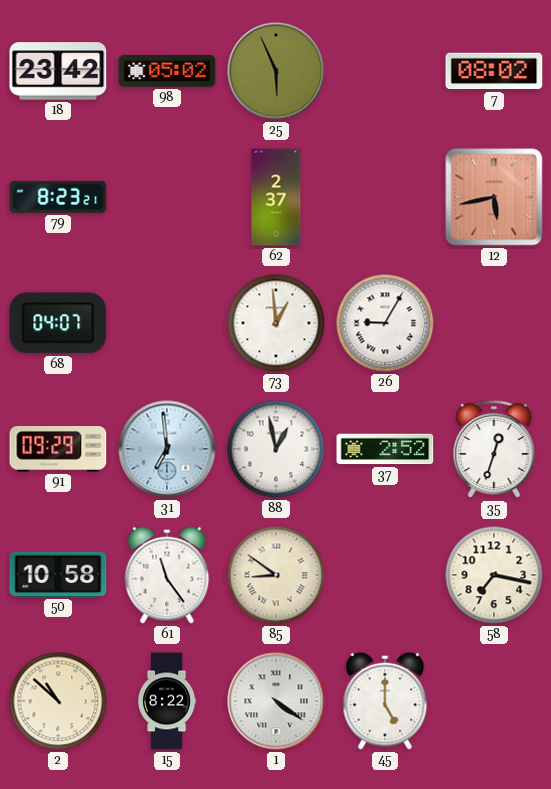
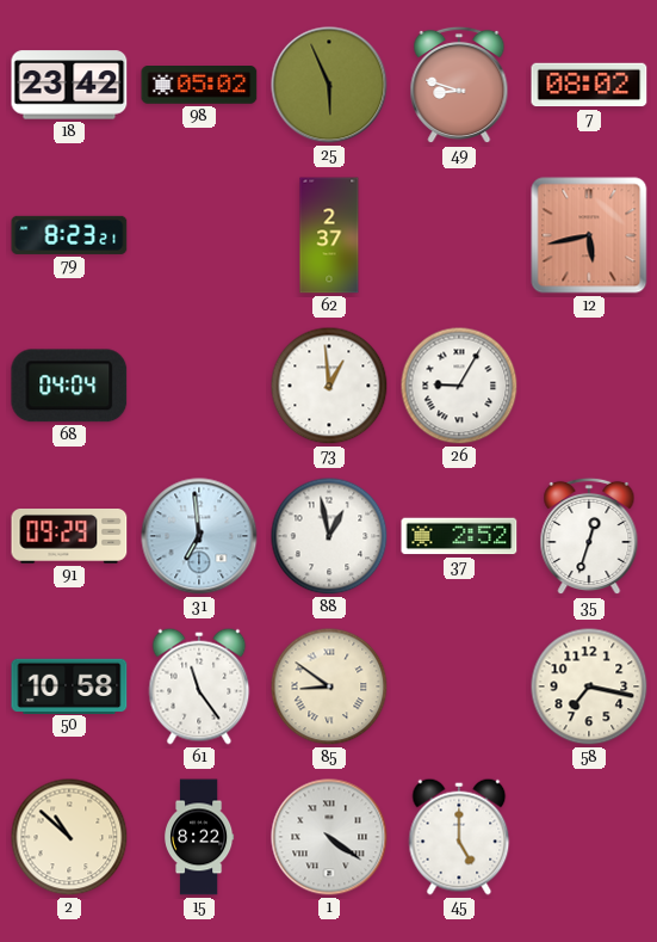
49: none -> 8:48
68: 04:07 -> 04:04
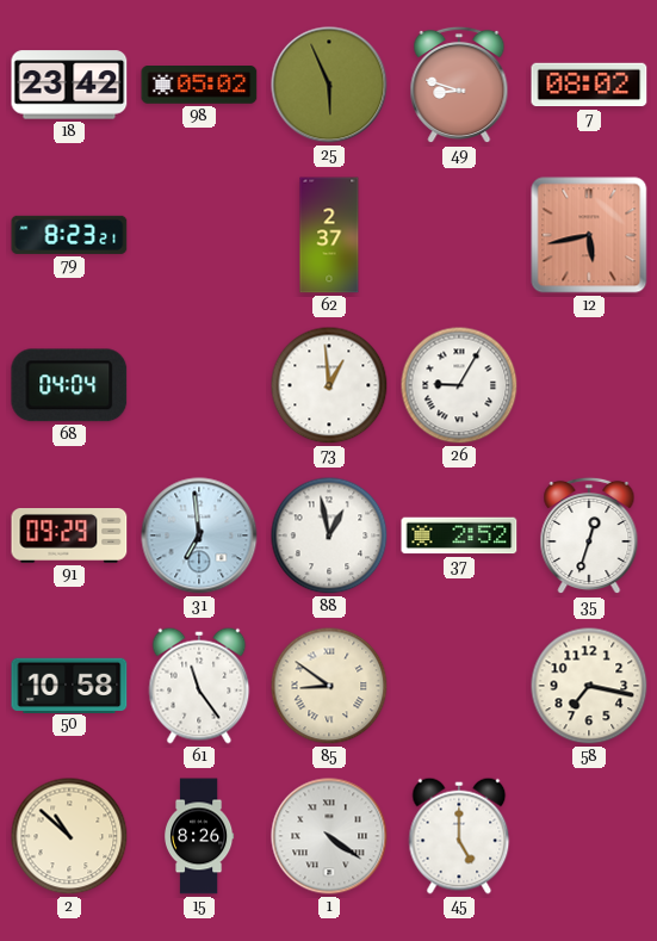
15: 8:22 -> 8:26
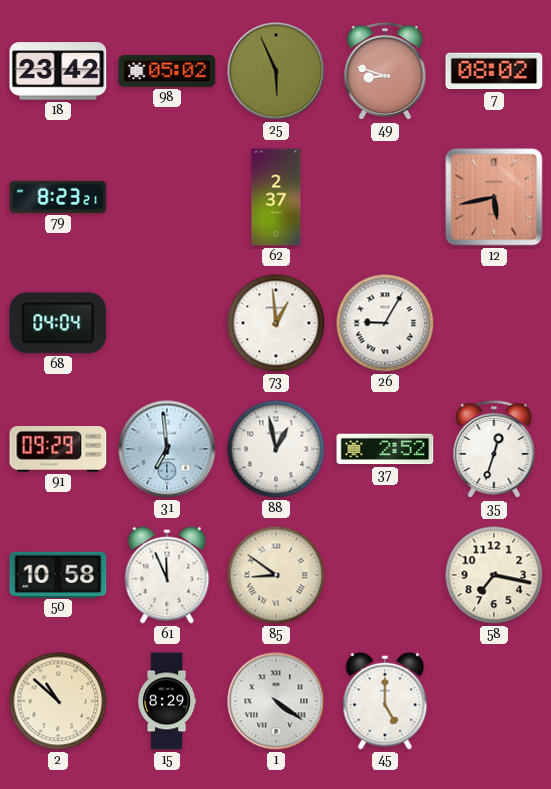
61: 11:24 -> 11:56
15: 8:26 -> 8:29
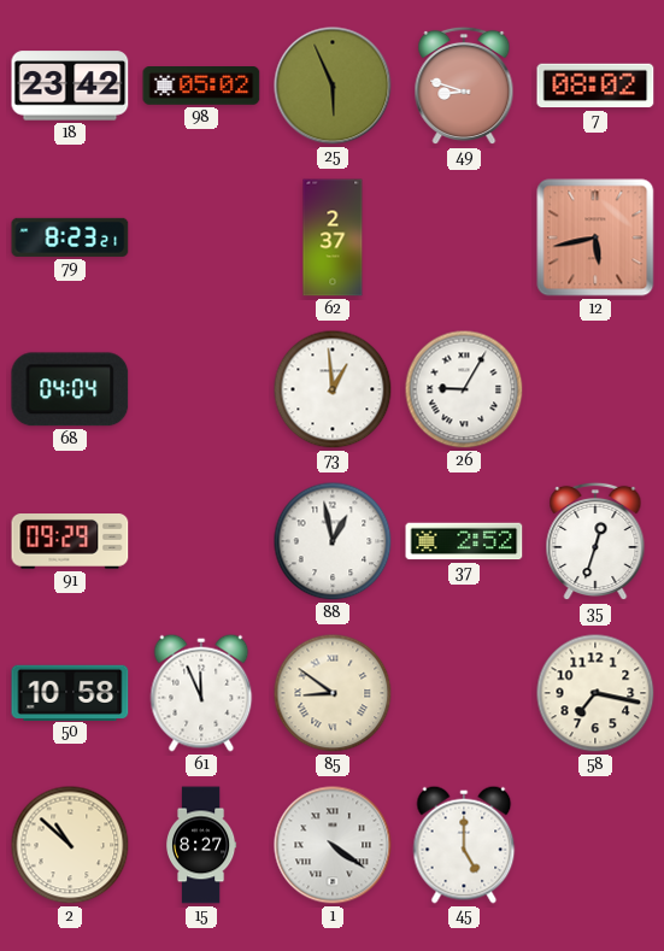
31: 6:59 -> none
15: 8:29 -> 8:27
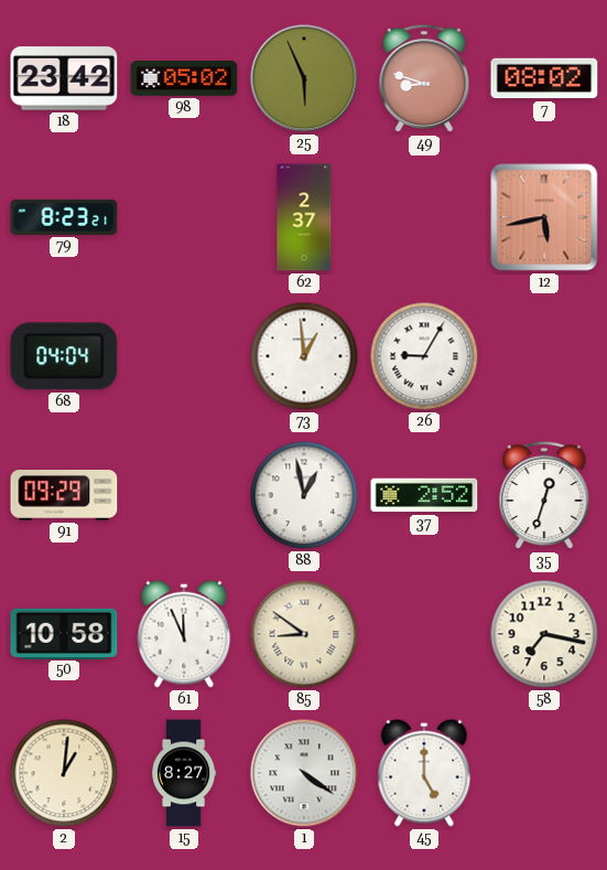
2: 10:52 -> 1:01
